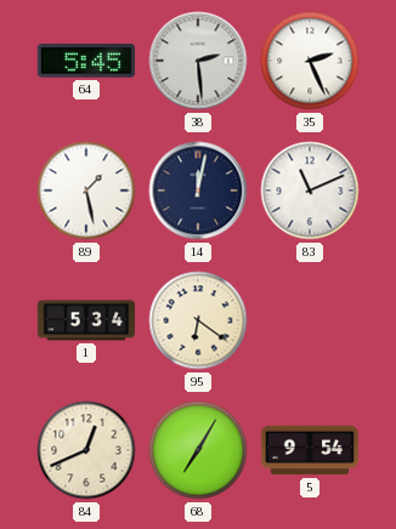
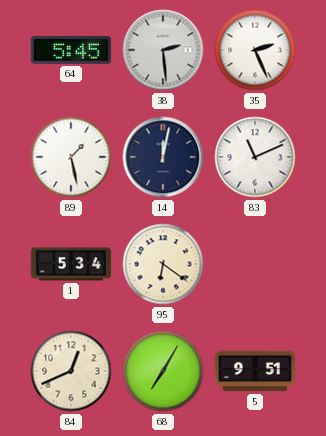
5: 9:54 -> 9:51
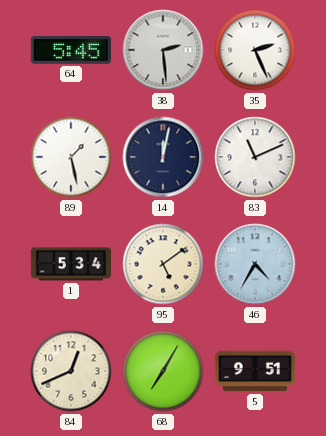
95: 6:21 -> 5:09
46: none -> 4:35
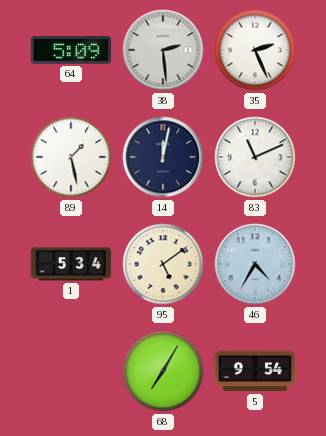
64: 5:45 -> 5:09
84: 12:41 -> none
5: 9:51 -> 9:54
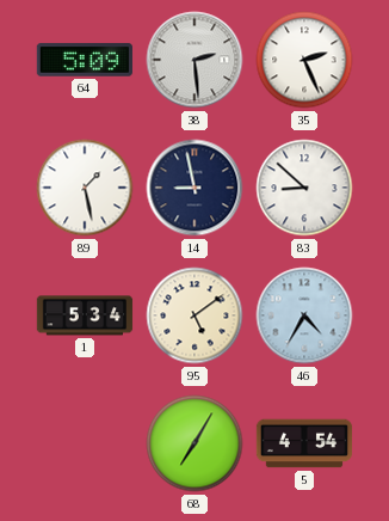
14: 12:02 -> 8:58
83: 11:11 -> 8:52
5: 9:54 -> 4:54
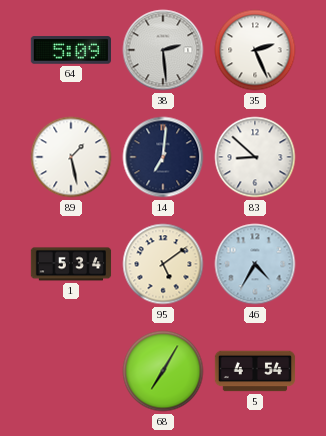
14: 8:58 -> 7:01
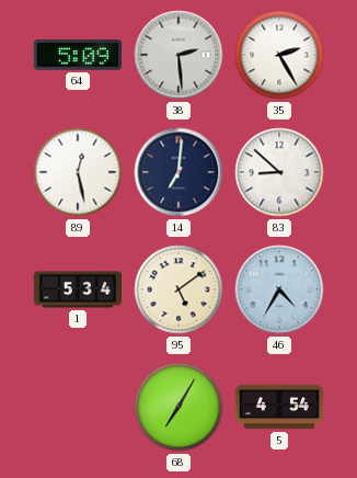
35: 2:26 -> 2:25
89: 1:28 -> 12:28
